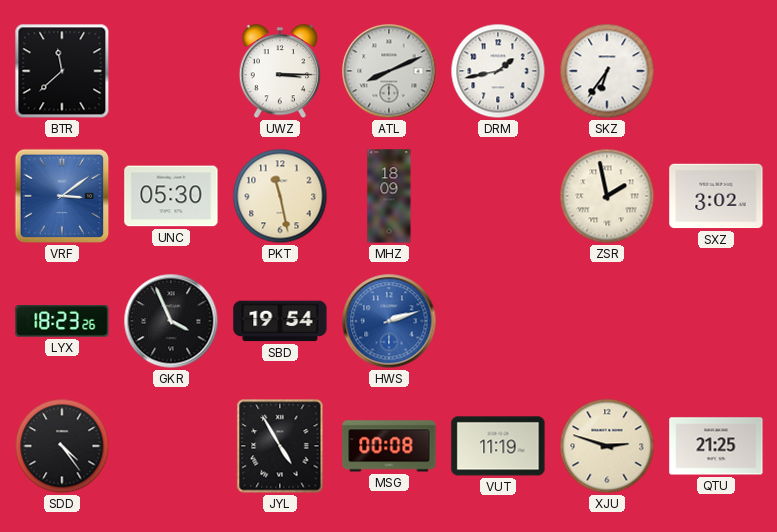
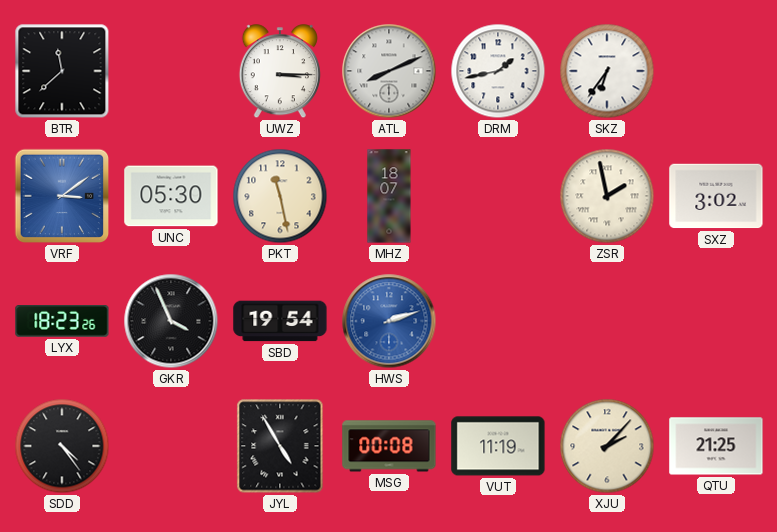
MHZ: 18:09 -> 18:07
XJU: 2:48 -> 2:07
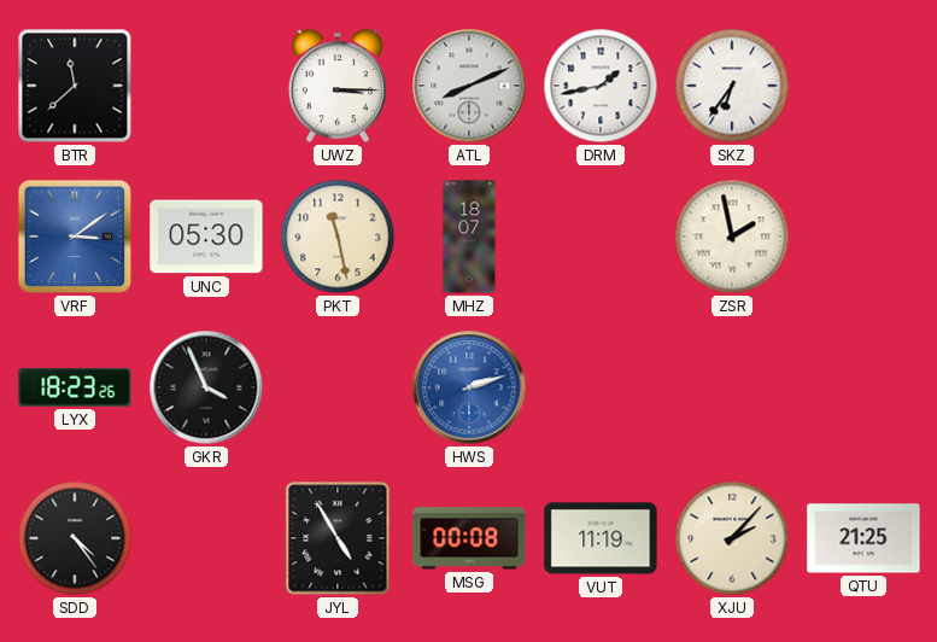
SXZ: 3:02 -> none
SBD: 19:54 -> none
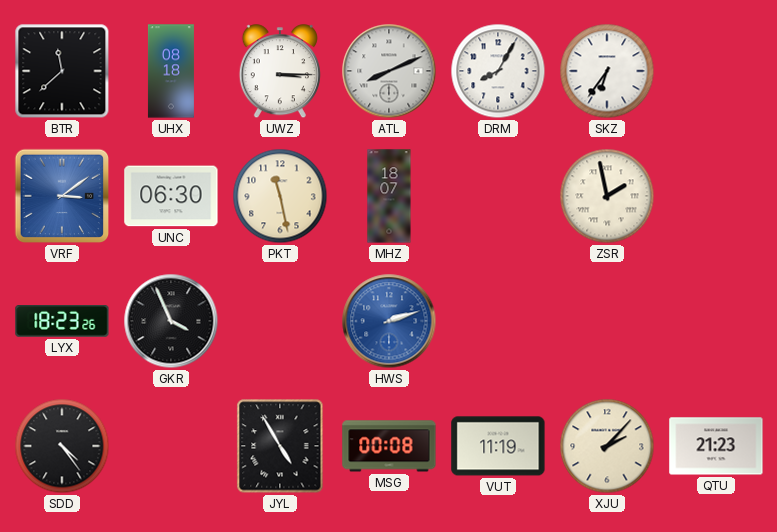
UHX: none -> 08:18
DRM: 1:43 -> 8:05
UNC: 05:30 -> 06:30
QTU: 21:25 -> 21:23
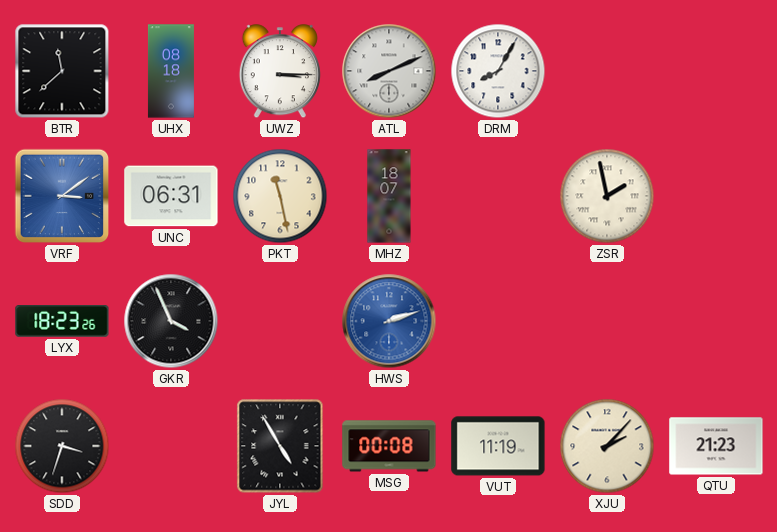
SKZ: 6:36 -> none
UNC: 06:30 -> 06:31
SDD: 4:24 -> 3:33
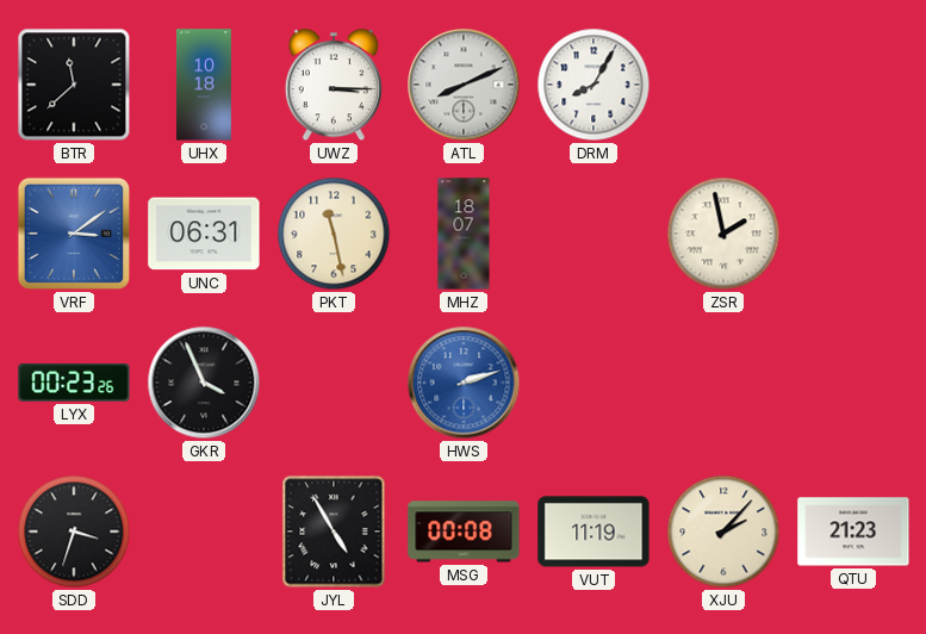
UHX: 08:18 -> 10:18
LYX: 18:23 -> 00:23
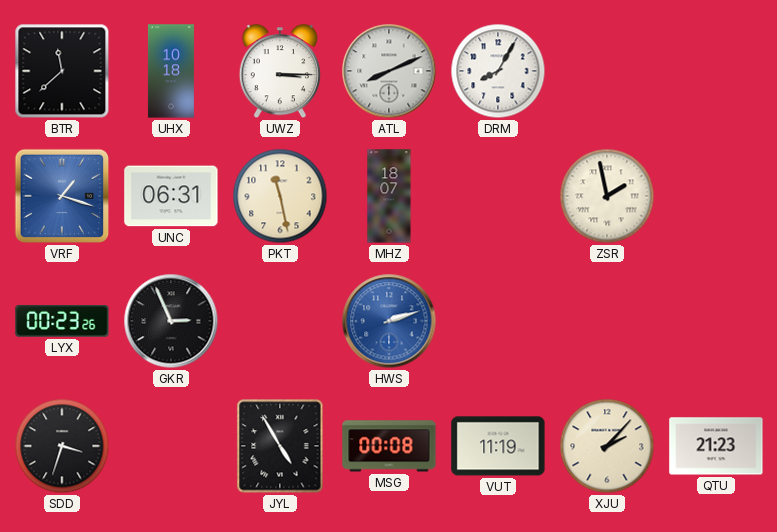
VRF: 3:09 -> 1:18
GKR: 3:56 -> 2:56
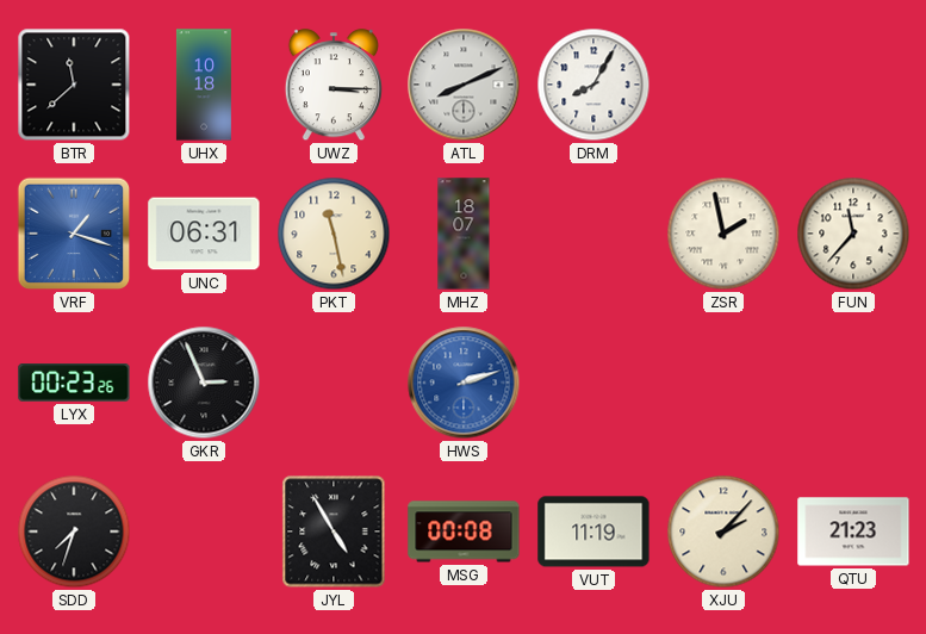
FUN: none -> 11:37
SDD: 3:33 -> 7:33
